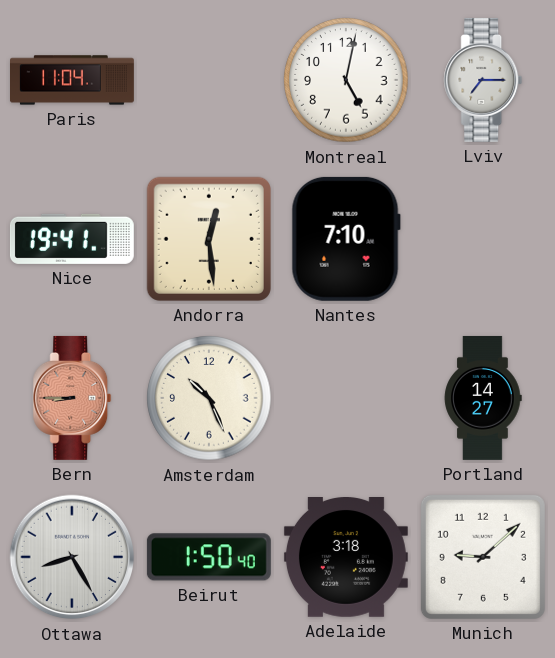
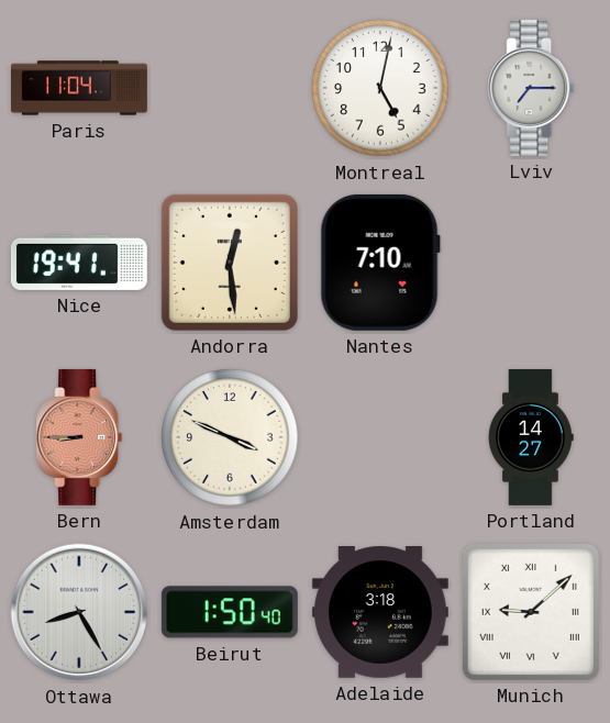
Amsterdam: 10:26 -> 3:49
Munich numerals: Arabic -> Roman
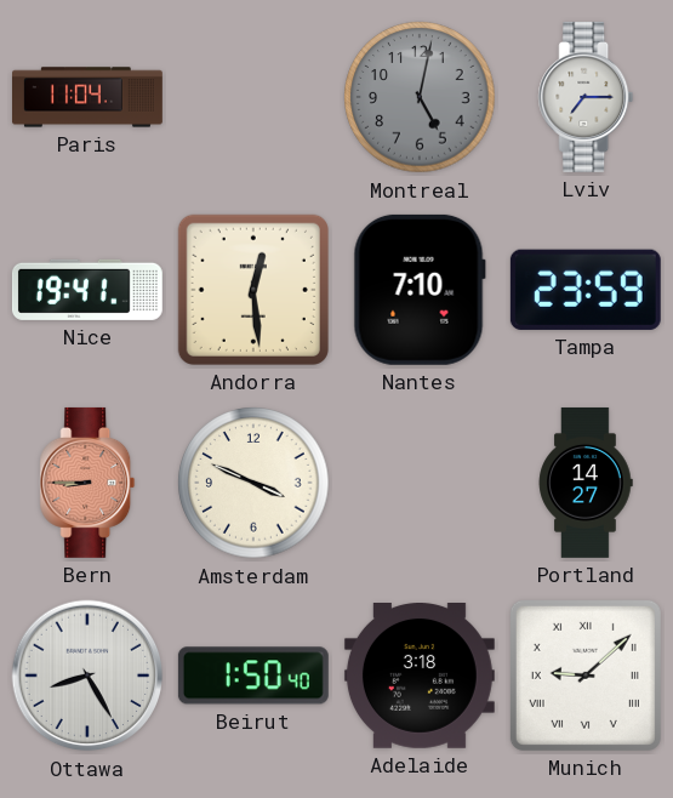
Montreal dial: white -> grey
Tampa: none -> 23:59
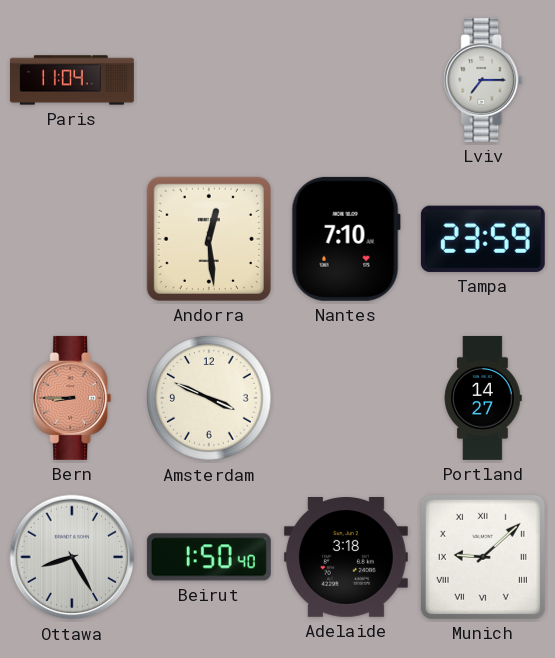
Montreal: 5:02 -> none
Nice: 19:41 -> none
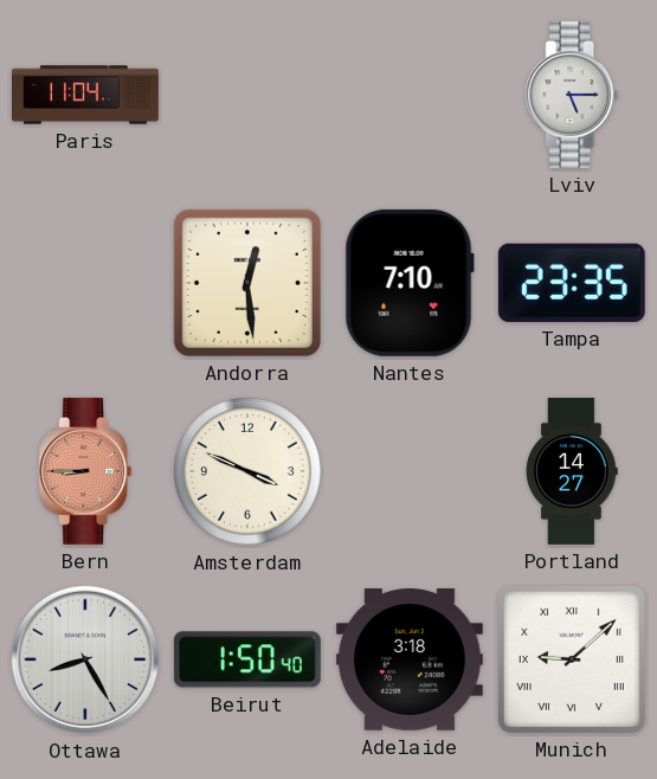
Lviv: 7:15 -> 5:15
Tampa: 23:59 -> 23:35
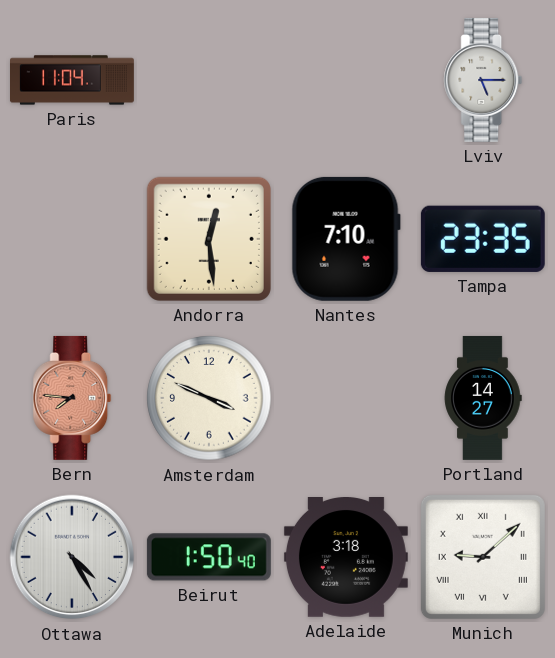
Bern: 8:45 -> 7:46
Ottawa: 8:25 -> 4:25
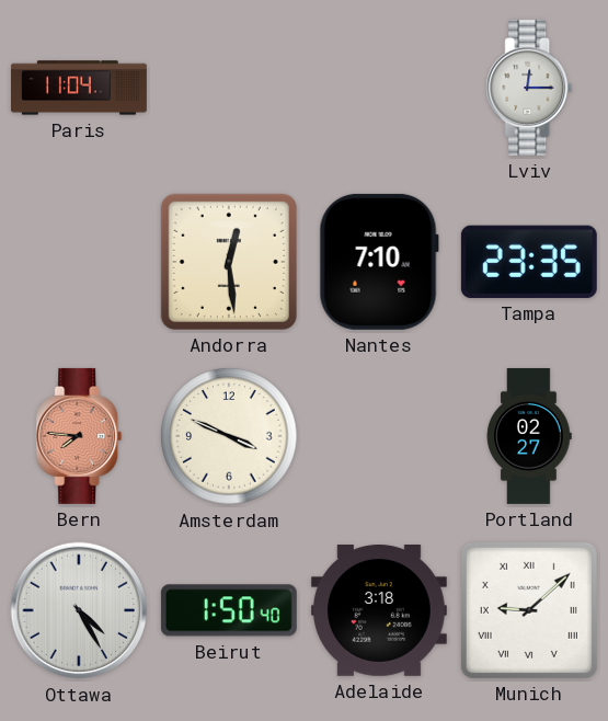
Lviv: 5:15 -> 12:15
Portland: 14:27 -> 02:27
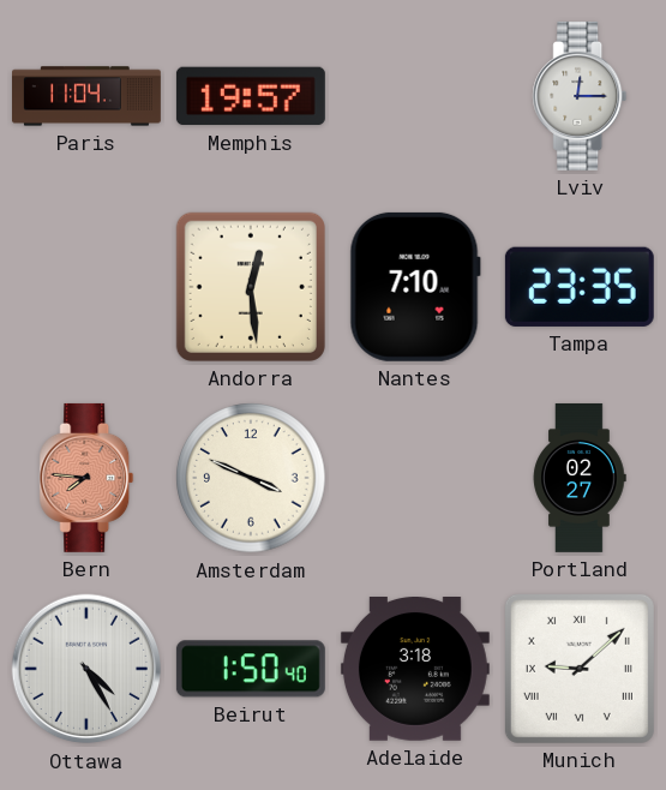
Memphis: none -> 19:57
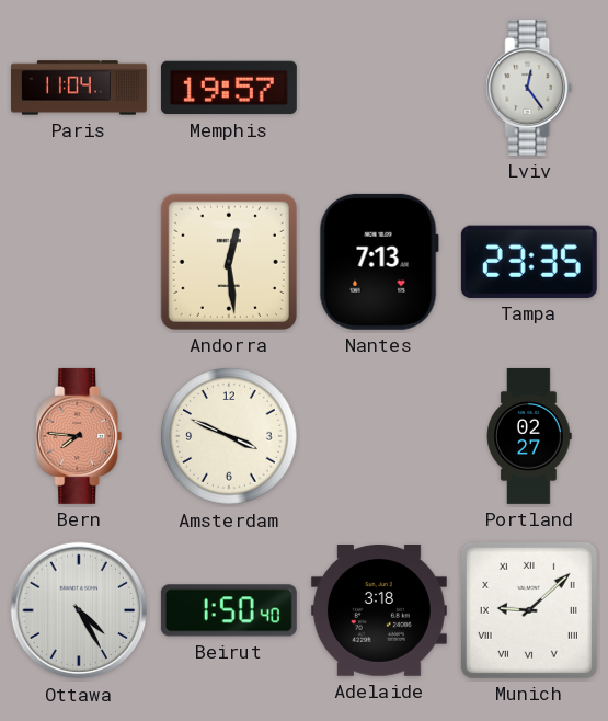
Lviv: 12:15 -> 12:24
Nantes: 7:10 -> 7:13
